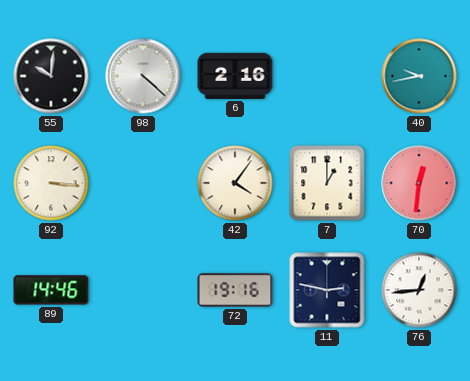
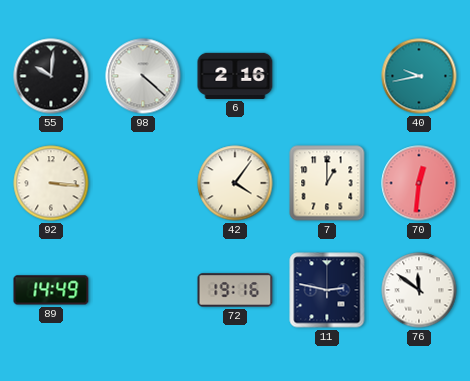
89: 14:46 -> 14:49
76: 12:44 -> 11:51
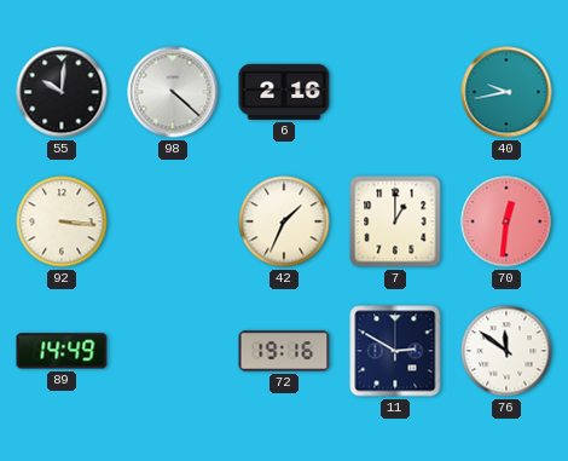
42: 4:06 -> 1:34
11: 2:47 -> 2:50
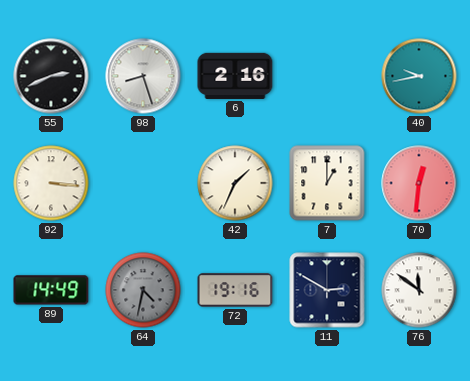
55: 10:01 -> 2:41
98: 4:22 -> 8:27
64: none -> 4:32
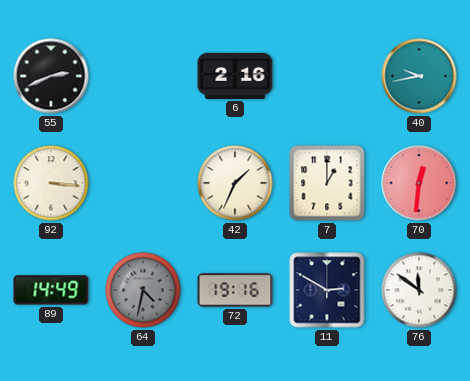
98: 8:27 -> none
